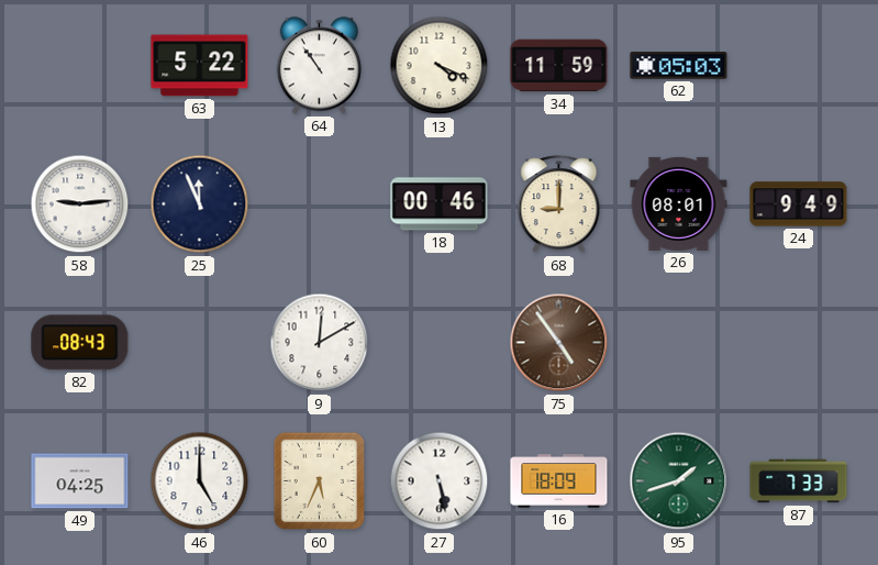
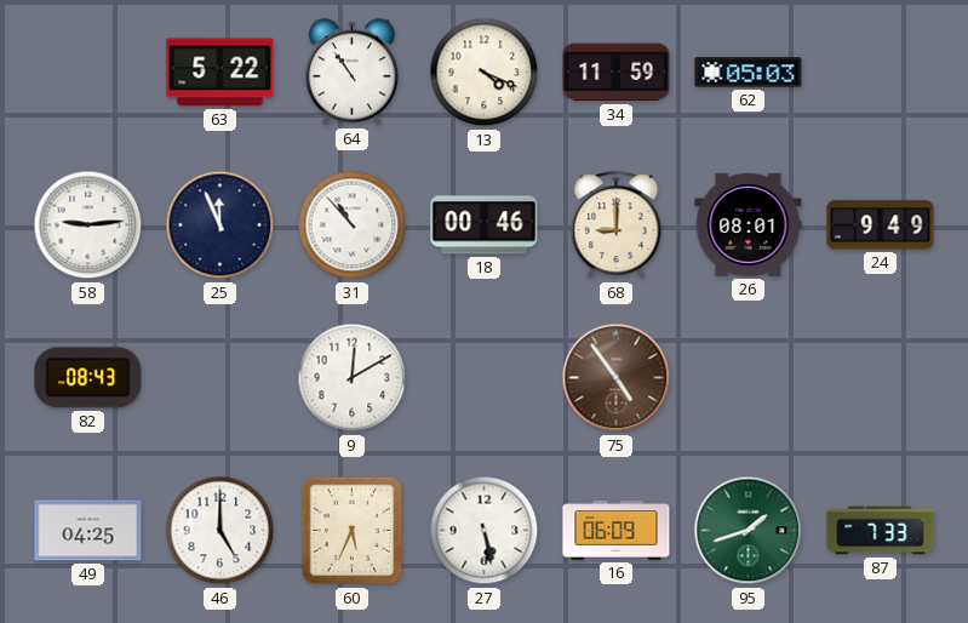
31: none -> 10:53
16: 18:09 -> 06:09
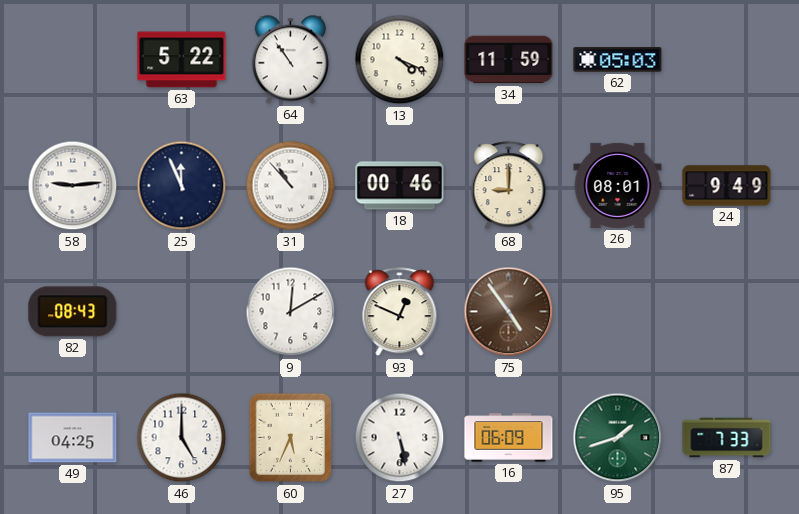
93: none -> 12:49
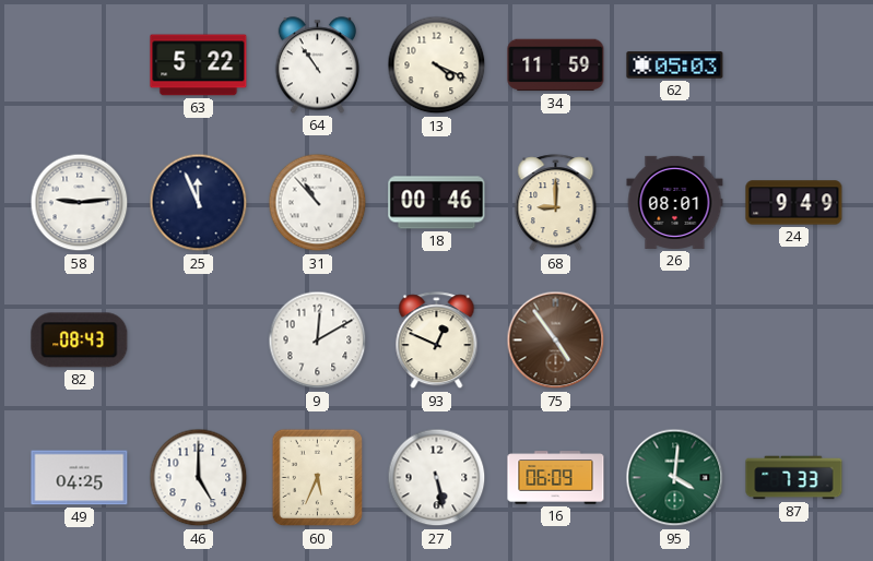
95: 1:42 -> 4:01
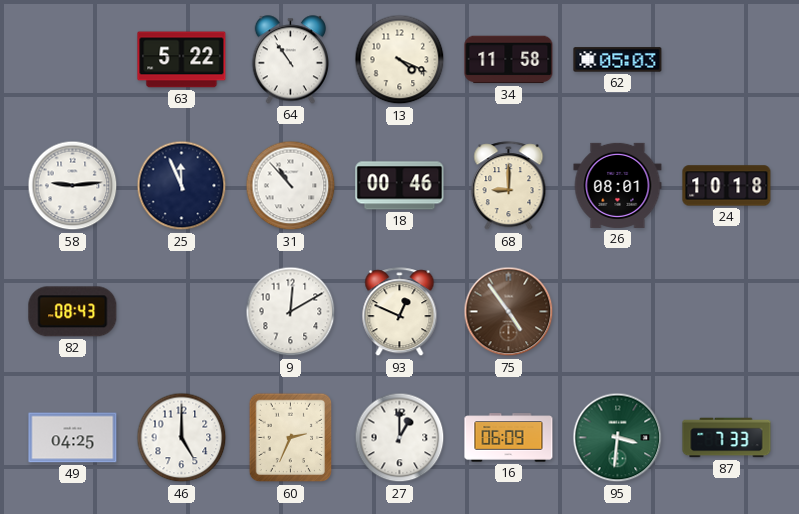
34: 11:59 -> 11:58
24: 9:49 -> 10:18
60: 5:34 -> 2:34
27: 5:28 -> 1:00
95: 4:01 -> 3:31
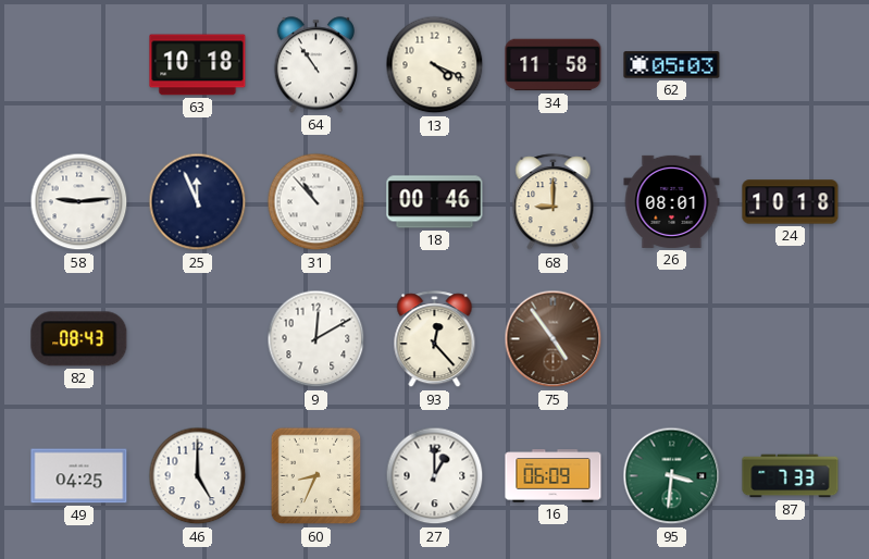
63: 5:22 -> 10:18
93: 12:49 -> 12:23
60: 2:34 -> 8:34
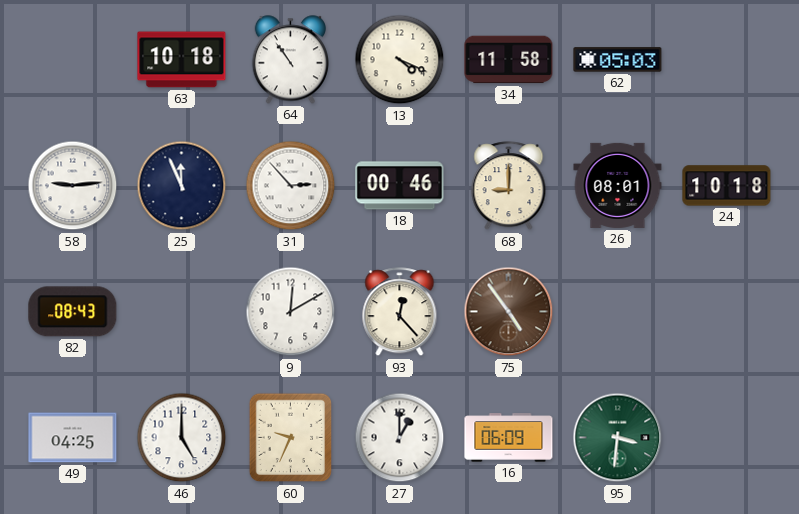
31: 10:53 -> 2:53
60: 8:34 -> 9:34
87: 7:33 -> none
